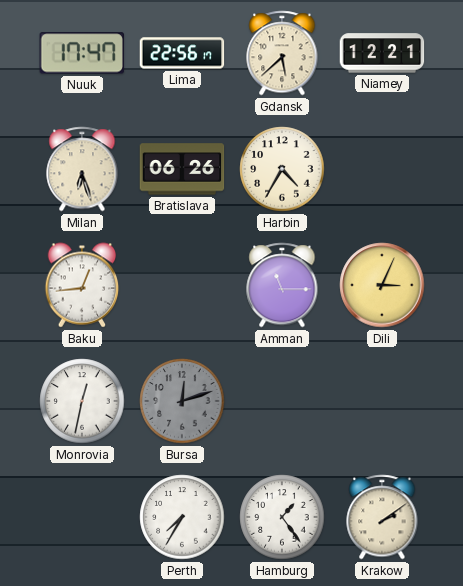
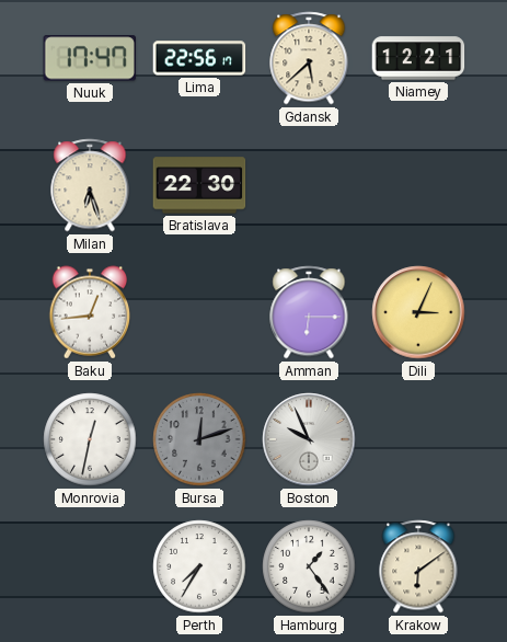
Bratislava: 06:26 -> 22:30
Harbin: 4:35 -> none
Amman: 11:15 -> 6:15
Boston: none -> 9:56
Krakow: 2:09 -> 6:09
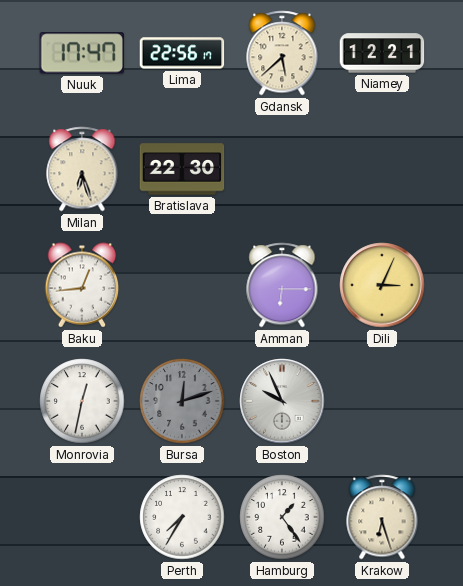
Krakow: 6:09 -> 6:27
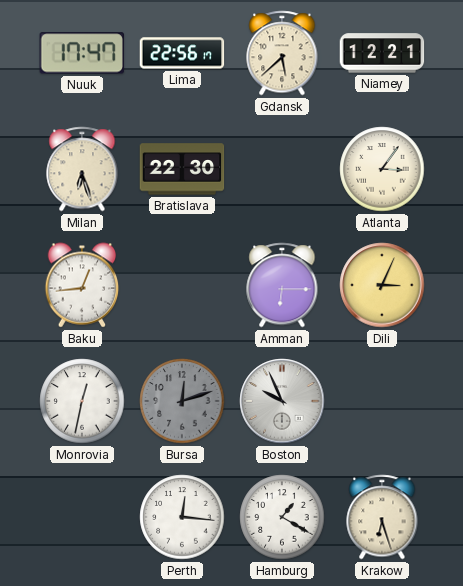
Atlanta: none -> 3:06
Perth: 7:35 -> 12:16
Hamburg: 1:24 -> 1:20
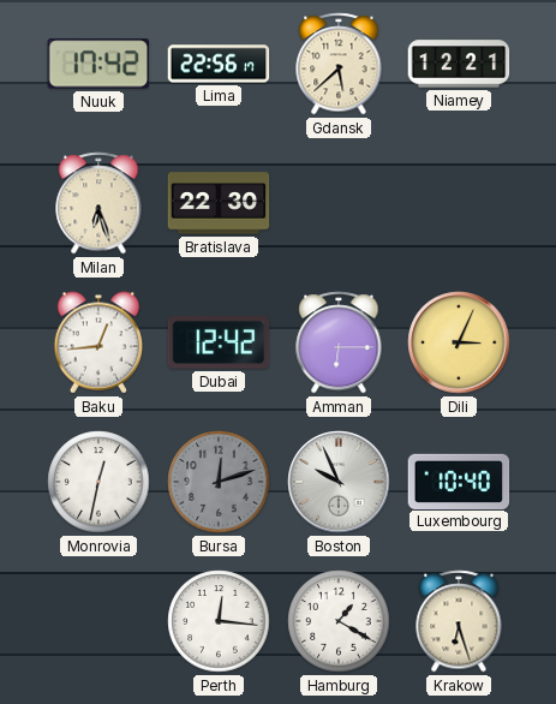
Nuuk: 17:47 -> 17:42
Atlanta: 3:06 -> none
Dubai: none -> 12:42
Luxembourg: none -> 10:40
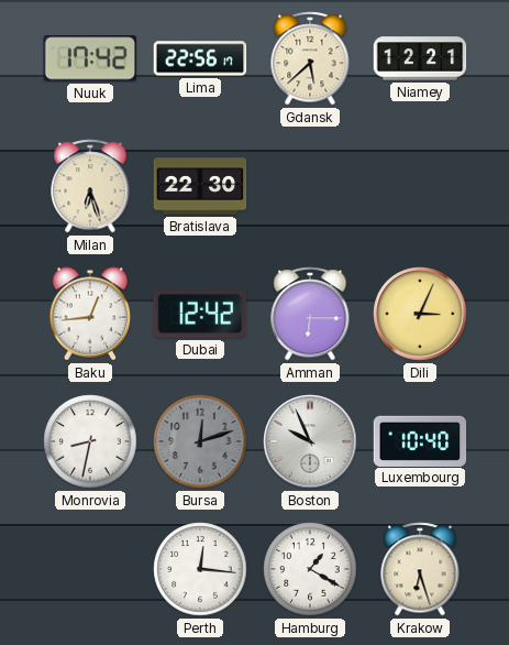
Monrovia: 12:32 -> 8:32
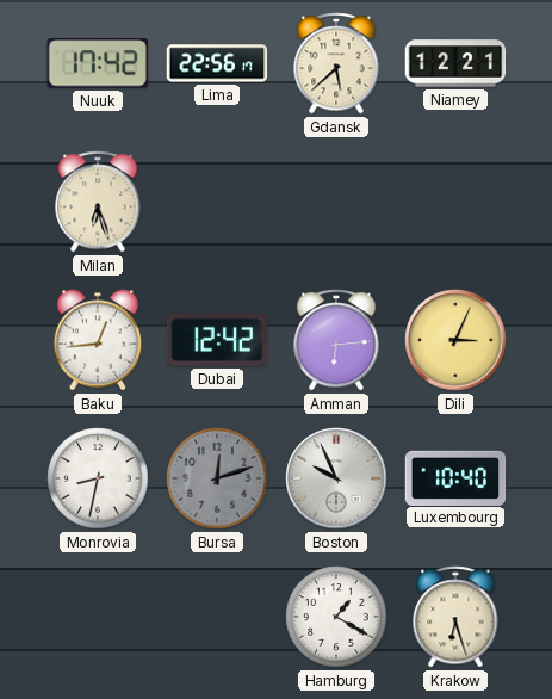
Bratislava: 22:30 -> none
Amman: 6:15 -> 6:14
Perth: 12:16 -> none
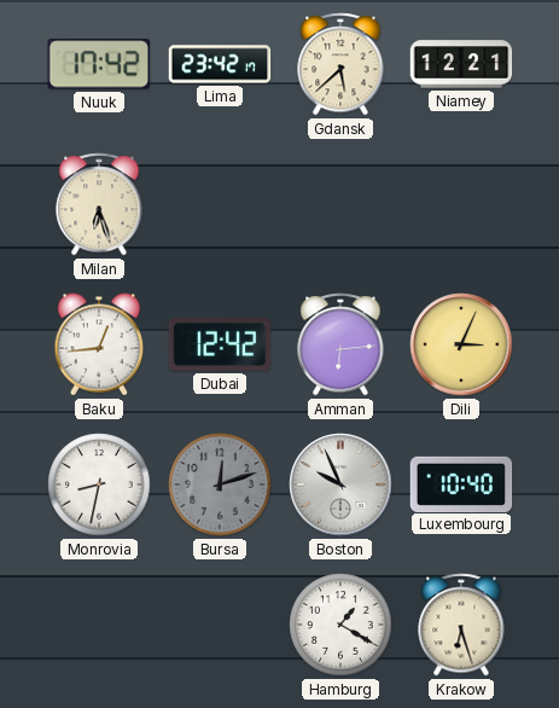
Lima: 22:56 -> 23:42
